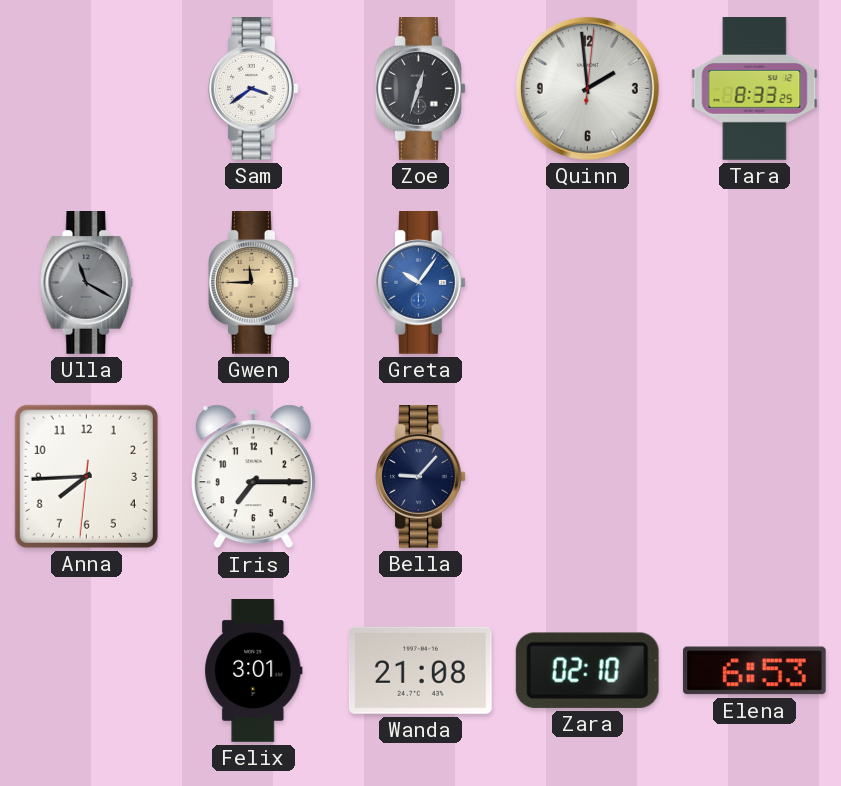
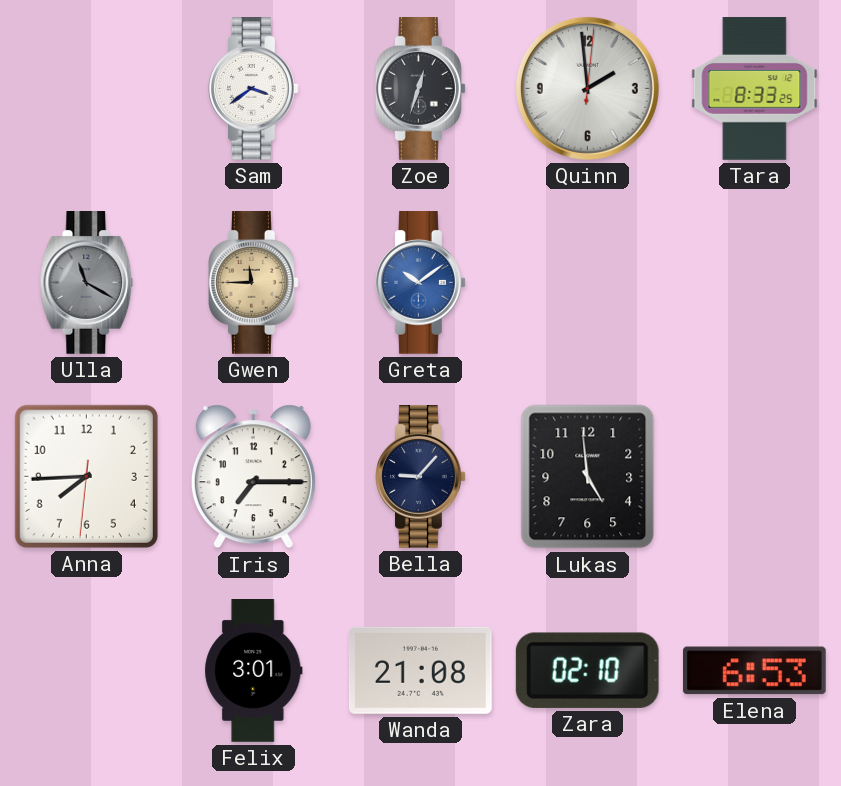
Greta: 10:06 -> 10:09
Lukas: none -> 4:59
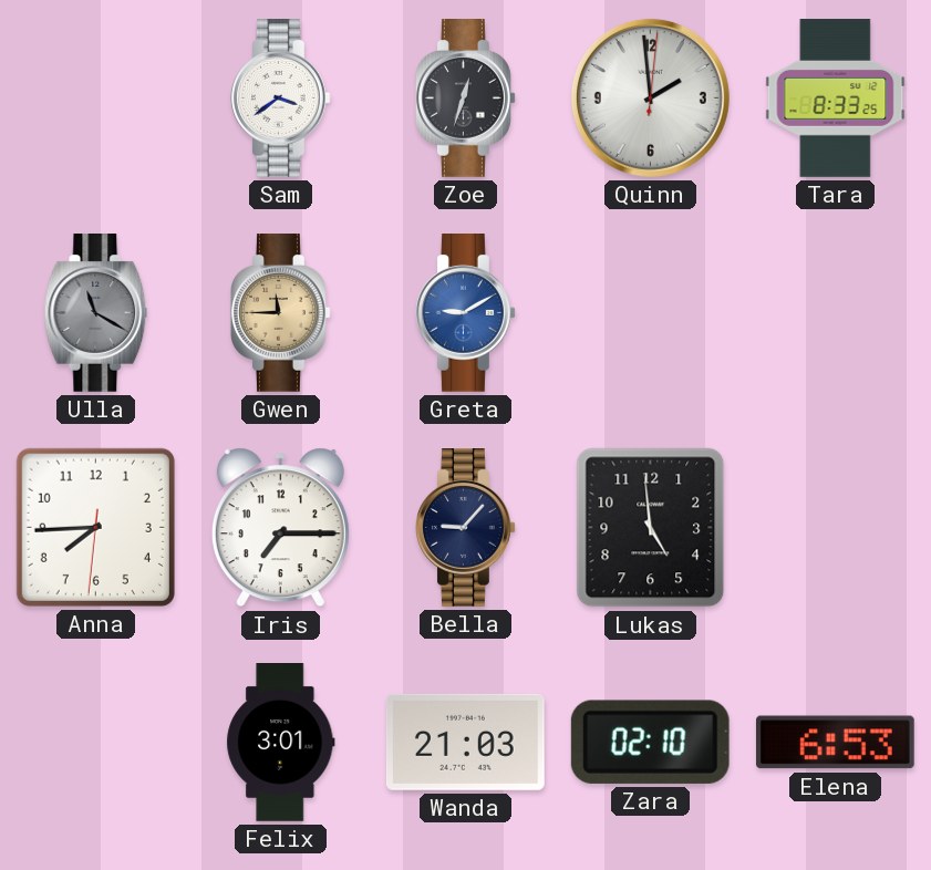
Greta: 10:09 -> 9:10
Wanda: 21:08 -> 21:03
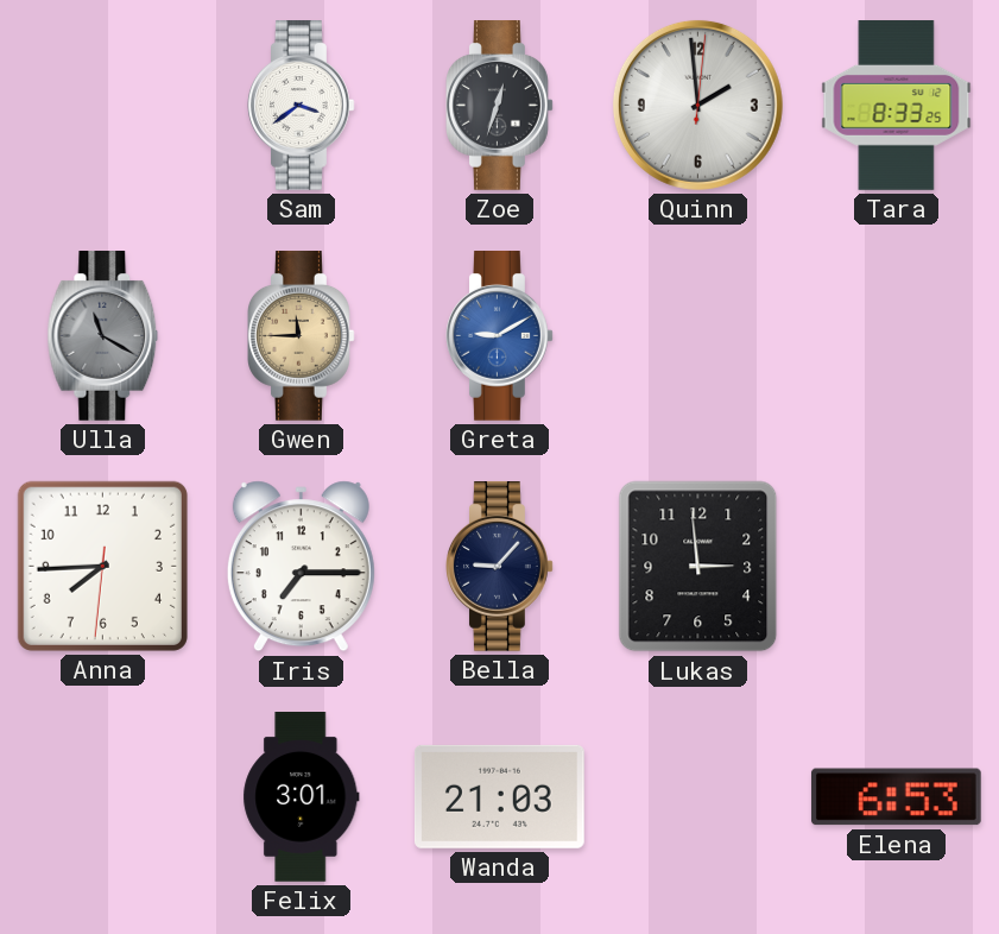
Lukas: 4:59 -> 2:59
Zara: 02:10 -> none
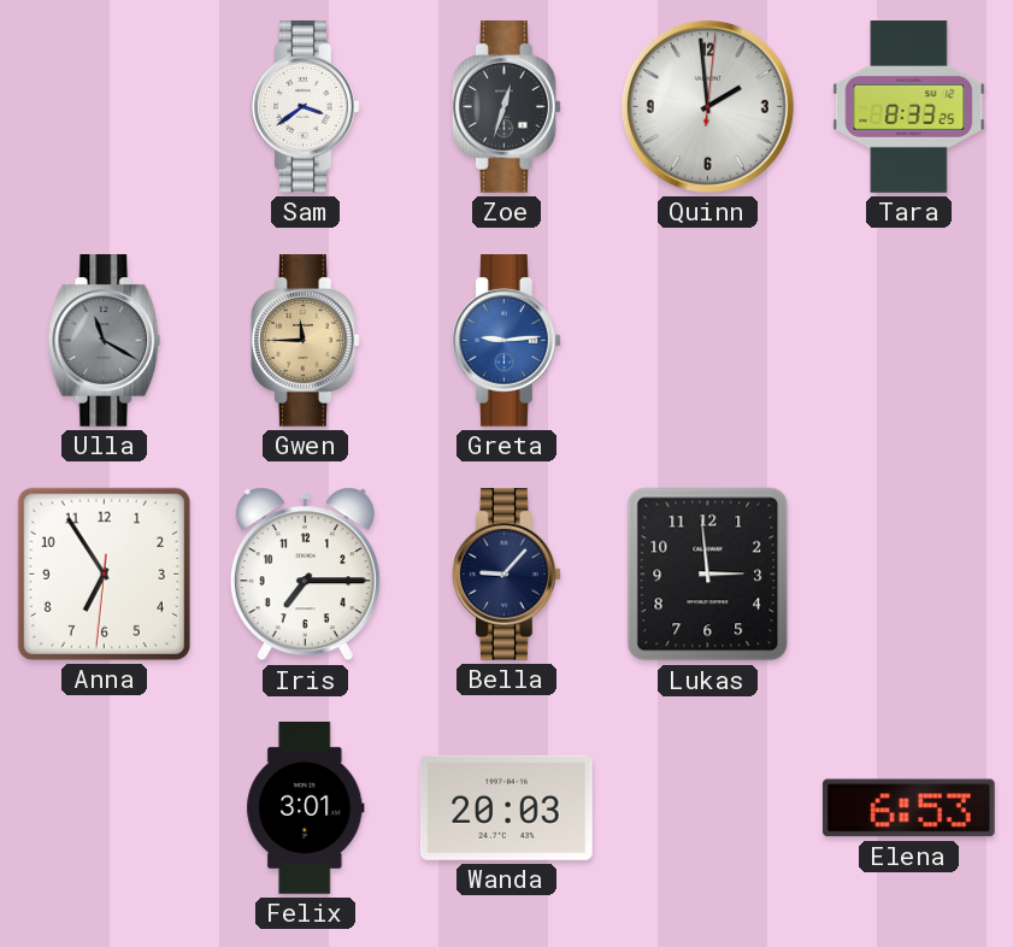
Greta: 9:10 -> 9:14
Anna: 7:44 -> 6:54
Wanda: 21:03 -> 20:03
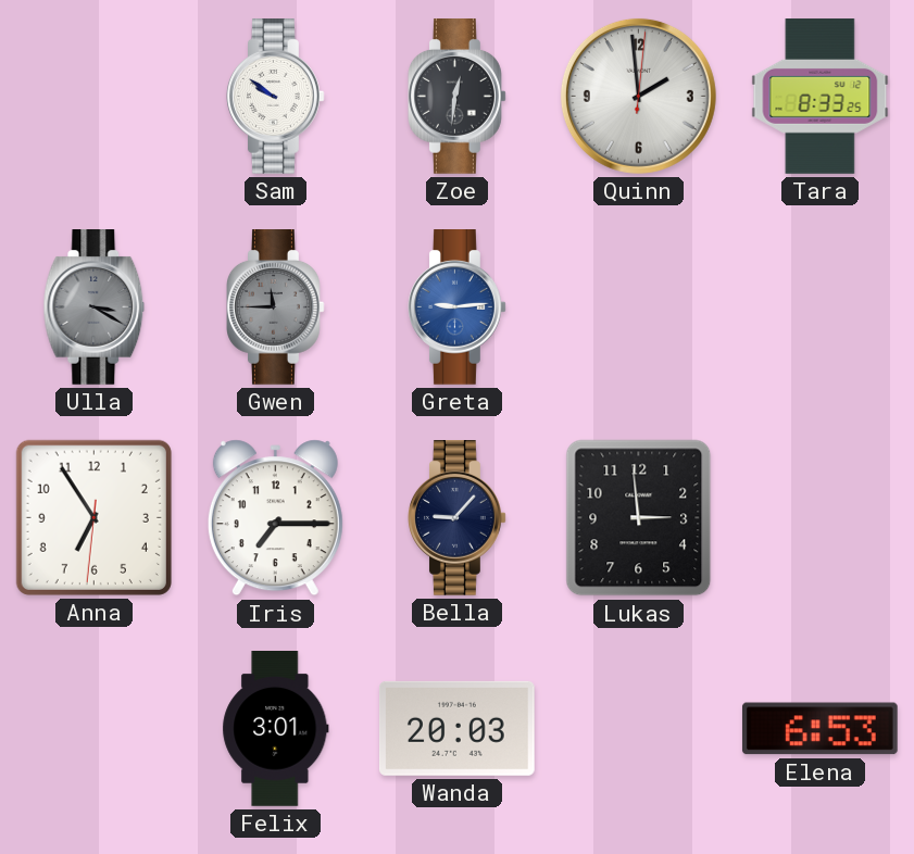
Sam: 3:39 -> 9:51
Zoe: 12:33 -> 12:31
Ulla: 11:20 -> 3:20
Gwen dial: champagne -> grey
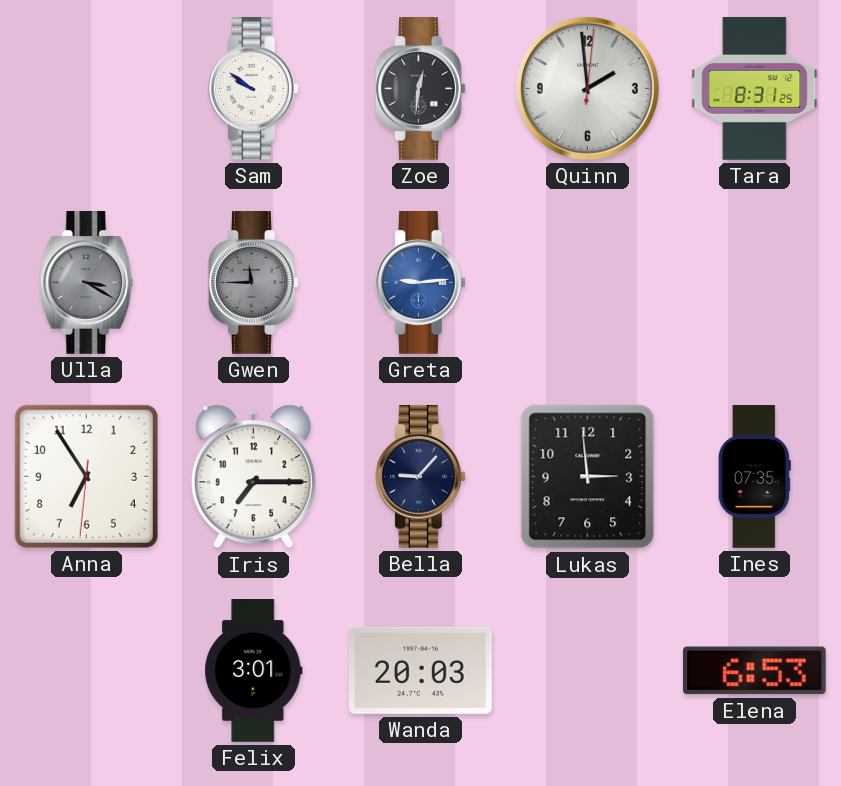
Tara: 8:33 -> 8:31
Ines: none -> 07:35
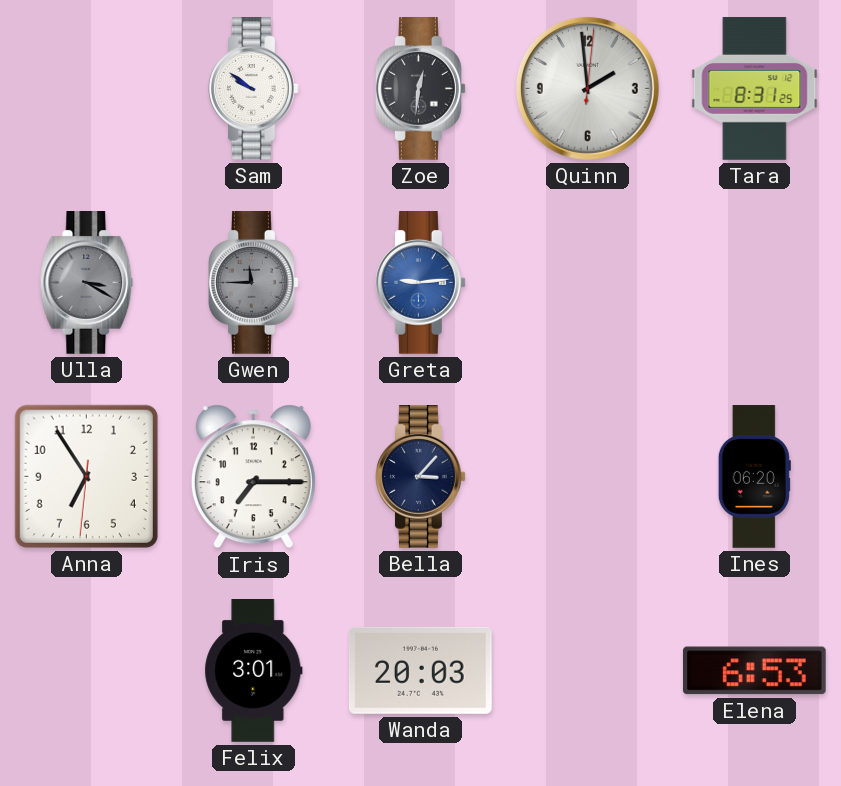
Bella: 9:07 -> 3:07
Lukas: 2:59 -> none
Ines: 07:35 -> 06:20
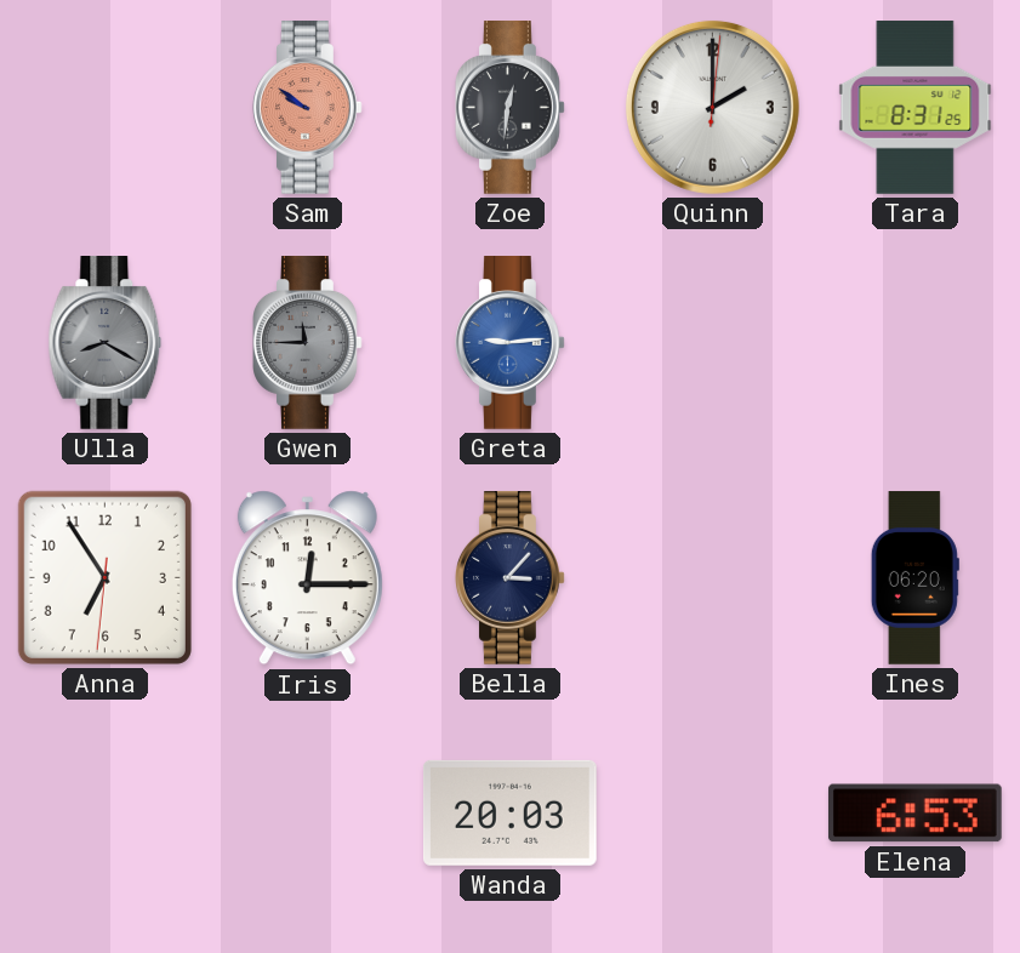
Sam dial: white -> salmon
Quinn: 1:59 -> 2:00
Ulla: 3:20 -> 8:20
Iris: 7:15 -> 12:15
Felix: 3:01 -> none
